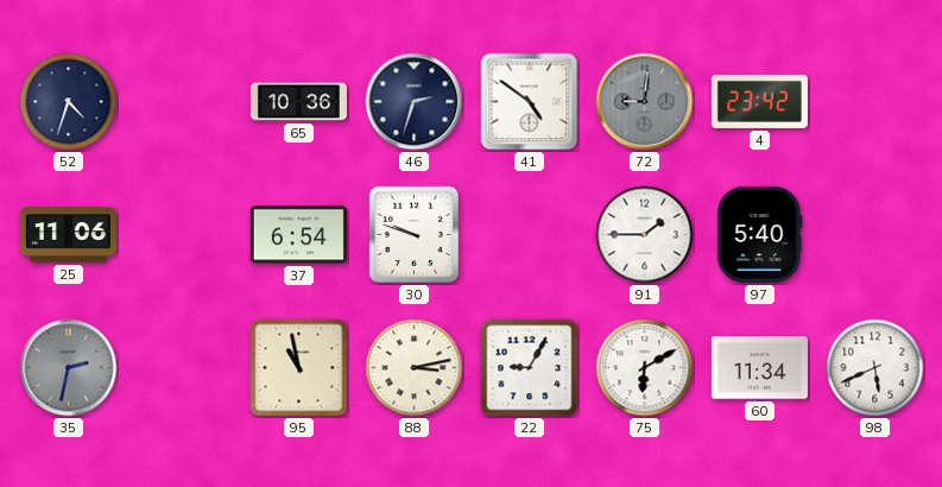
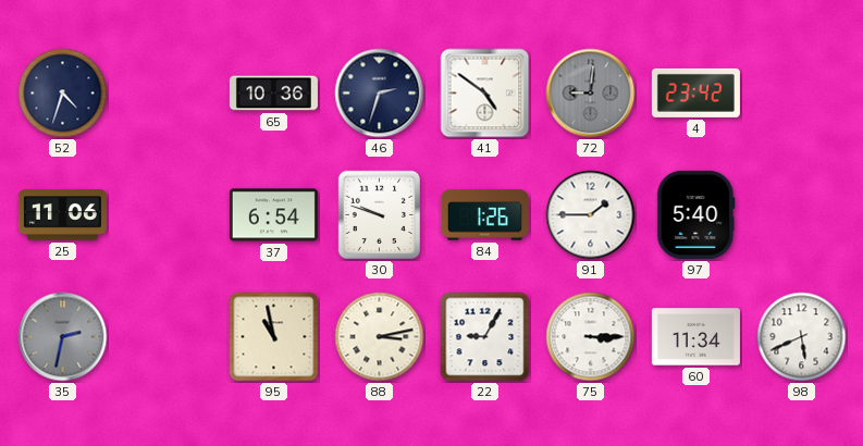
84: none -> 1:26
75: 6:10 -> 3:15
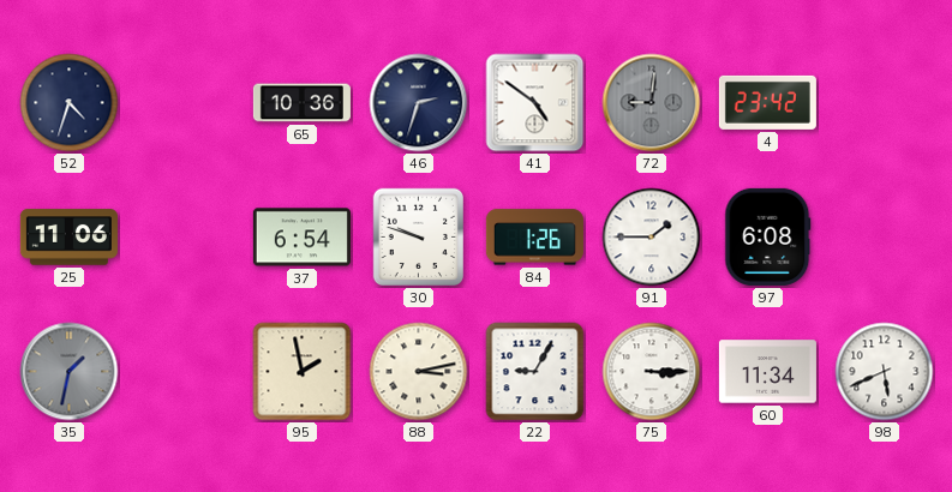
97: 5:40 -> 6:08
35: 2:32 -> 1:32
95: 10:58 -> 1:58
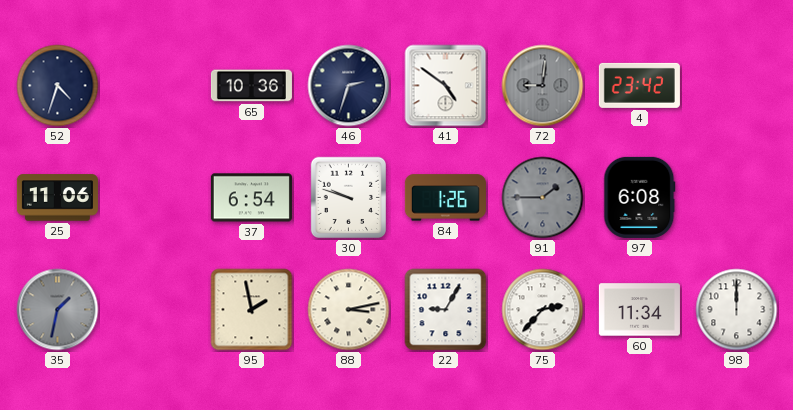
91 dial: white -> grey
75: 3:15 -> 2:37
98: 5:41 -> 12:00
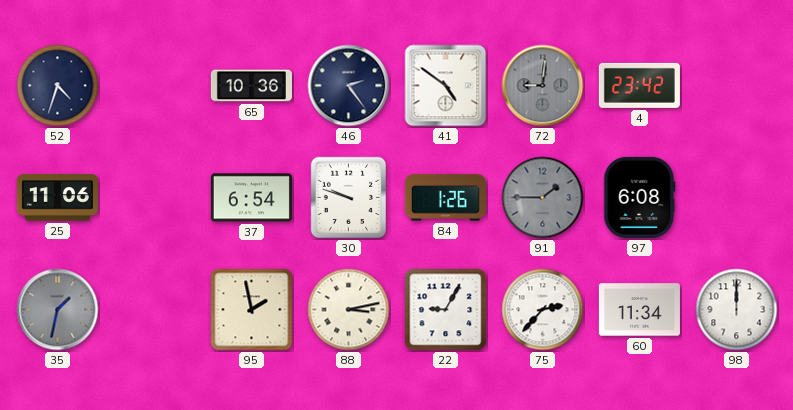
46: 2:33 -> 2:24
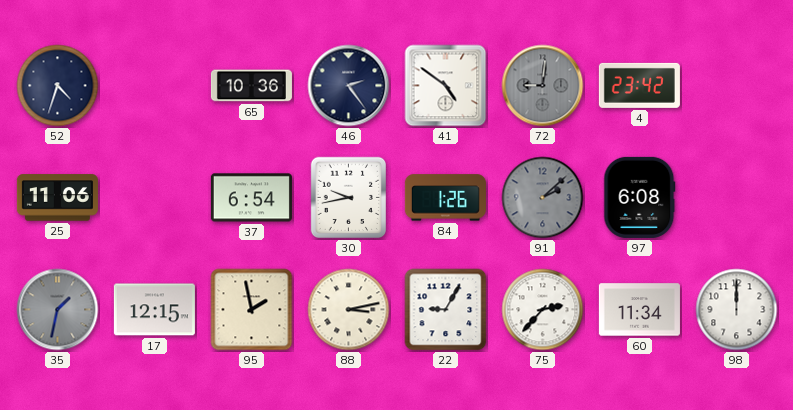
30: 9:48 -> 9:43
91: 1:45 -> 2:08
17: none -> 12:15
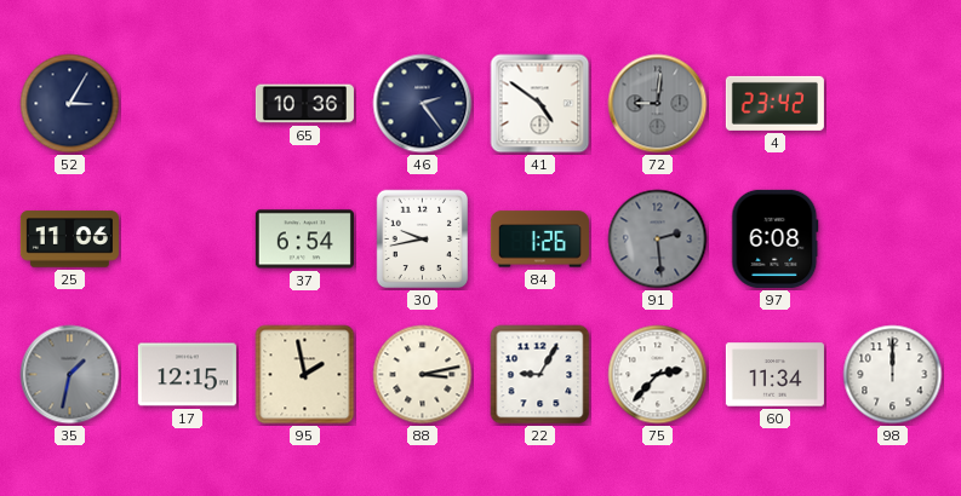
52: 4:33 -> 3:05
91: 2:08 -> 2:29
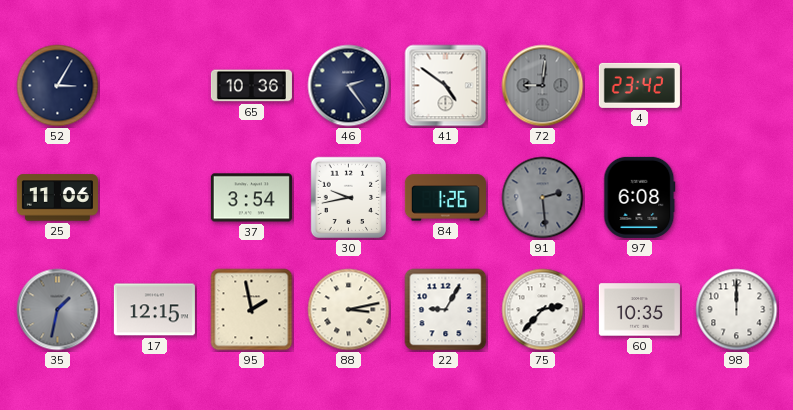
37: 6:54 -> 3:54
60: 11:34 -> 10:35
